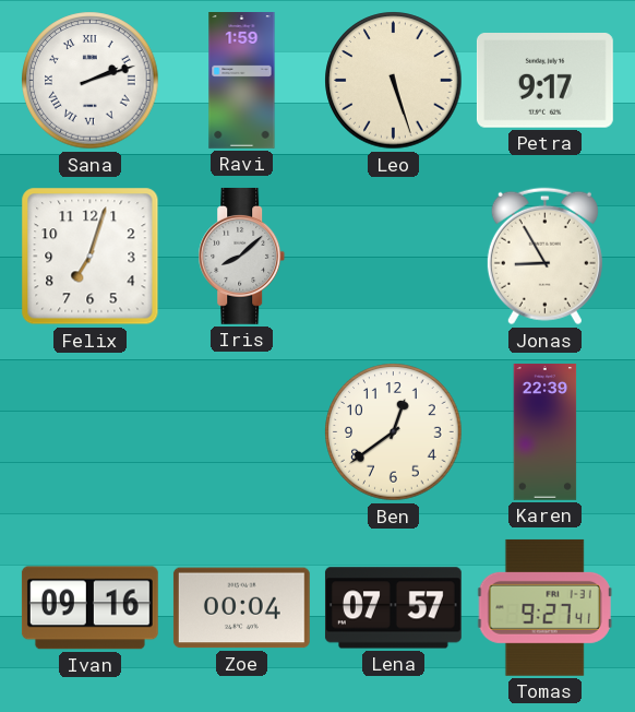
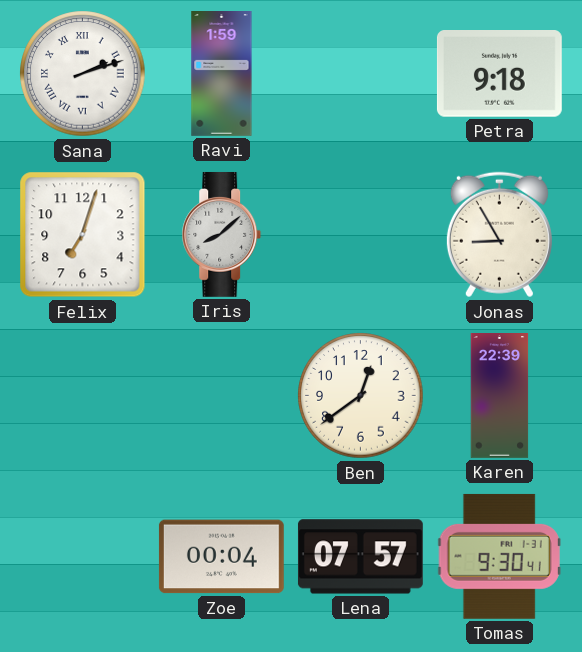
Leo: 5:27 -> none
Petra: 9:17 -> 9:18
Ivan: 09:16 -> none
Tomas: 9:27 -> 9:30
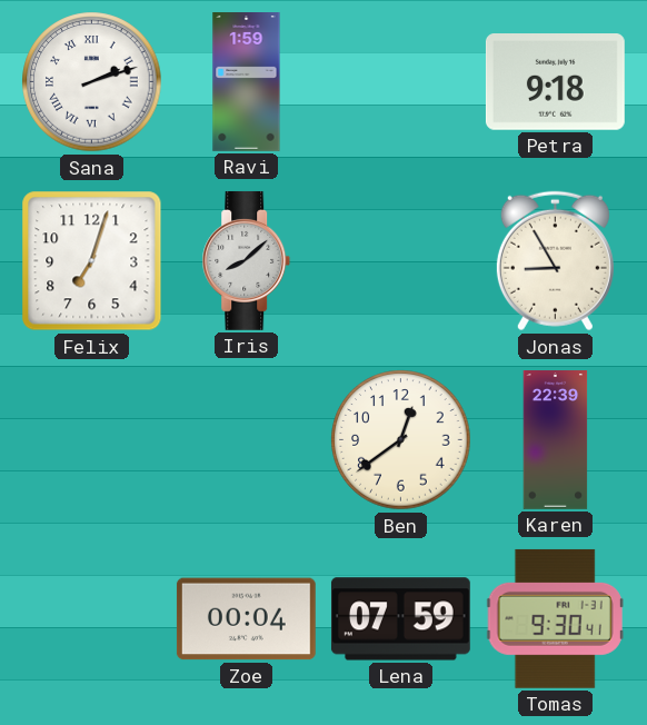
Lena: 07:57 -> 07:59
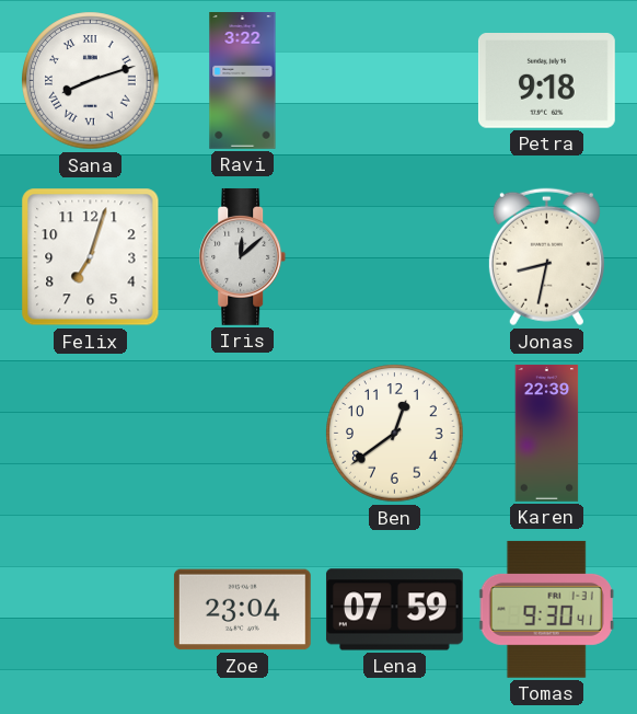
Sana: 2:12 -> 8:12
Ravi: 1:59 -> 3:22
Iris: 8:08 -> 12:08
Jonas: 8:55 -> 8:32
Zoe: 00:04 -> 23:04
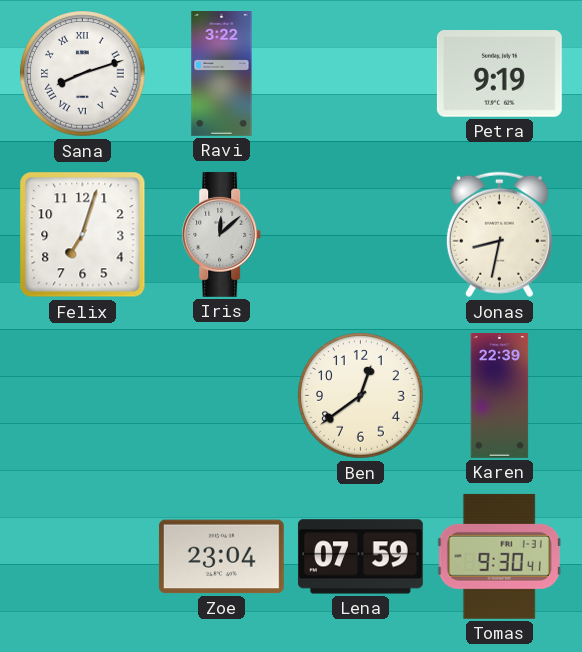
Petra: 9:18 -> 9:19
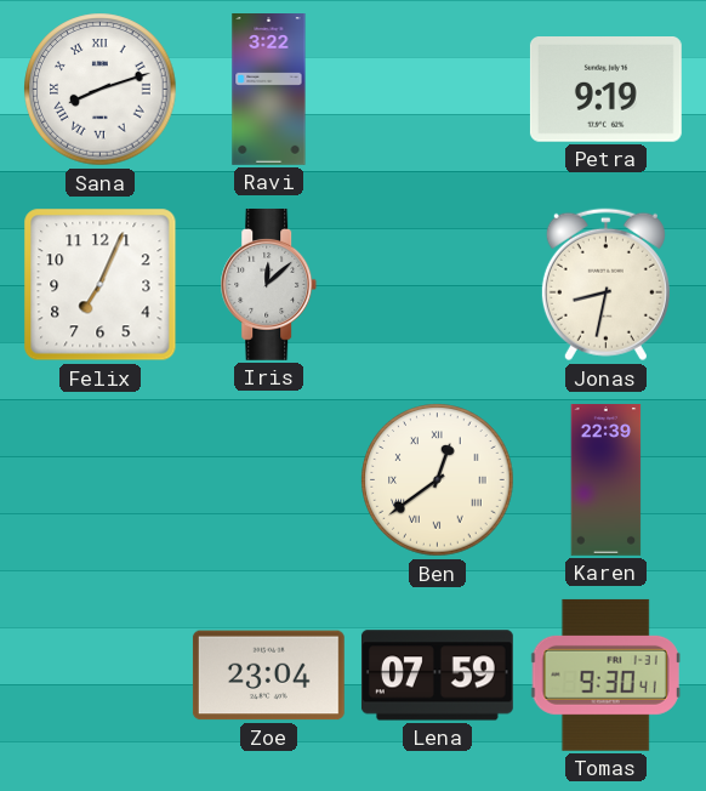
Felix: 7:03 -> 7:04
Ben numerals: Arabic -> Roman
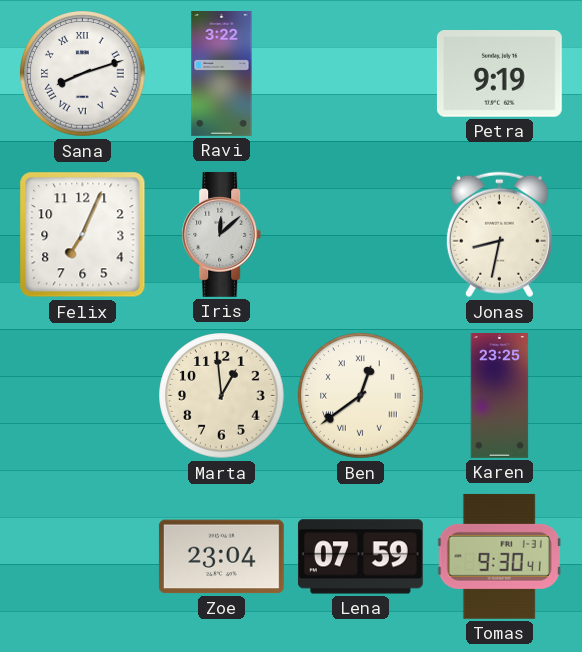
Marta: none -> 12:59
Karen: 22:39 -> 23:25
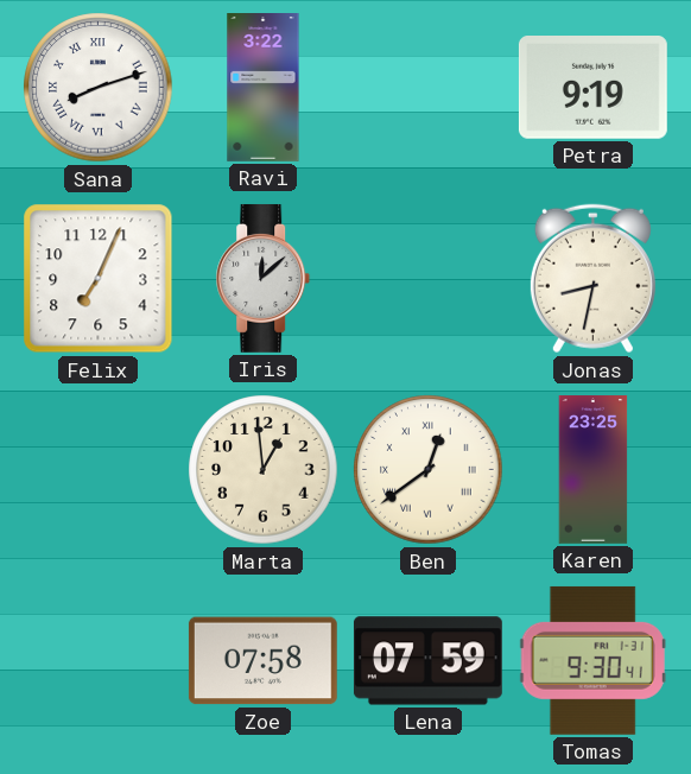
Zoe: 23:04 -> 07:58
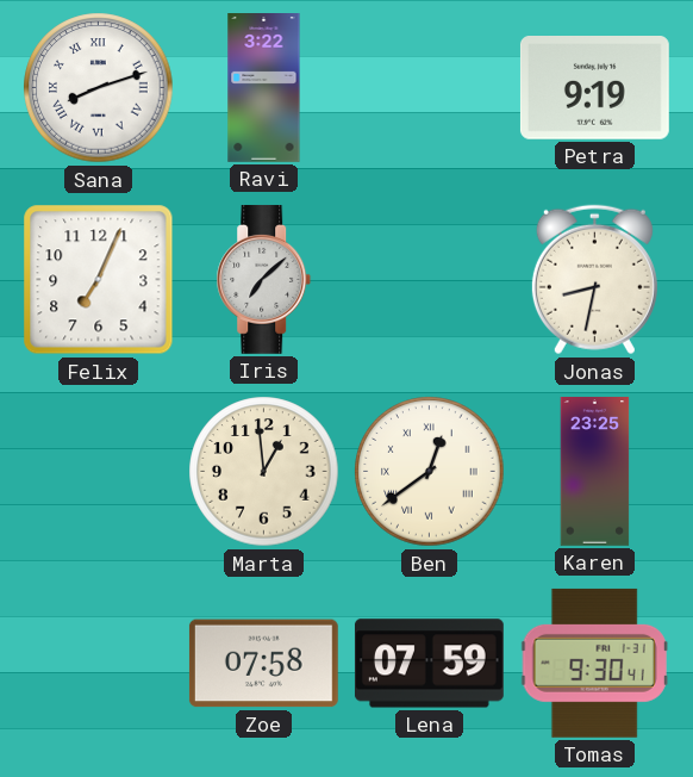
Iris: 12:08 -> 7:08
